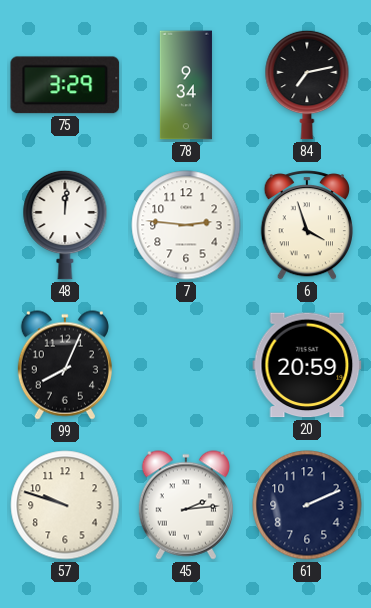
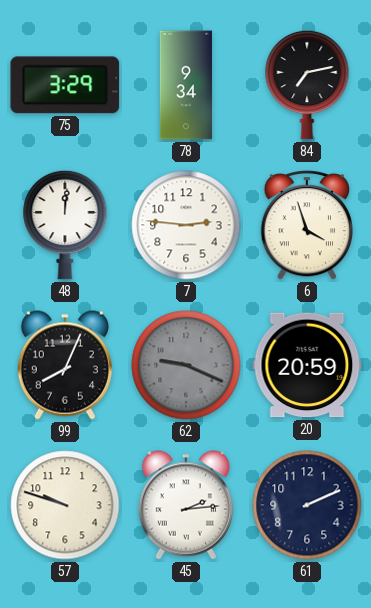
62: none -> 9:19
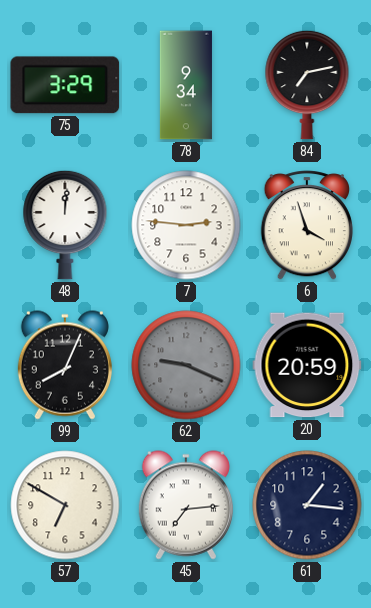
57: 9:48 -> 6:50
45: 2:14 -> 7:14
61: 2:11 -> 1:16
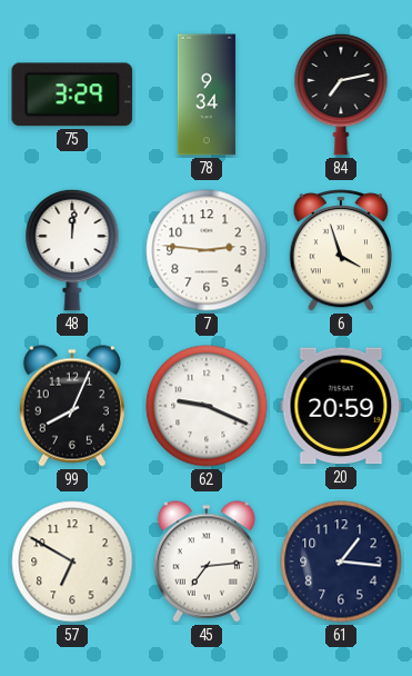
62 dial: grey -> white
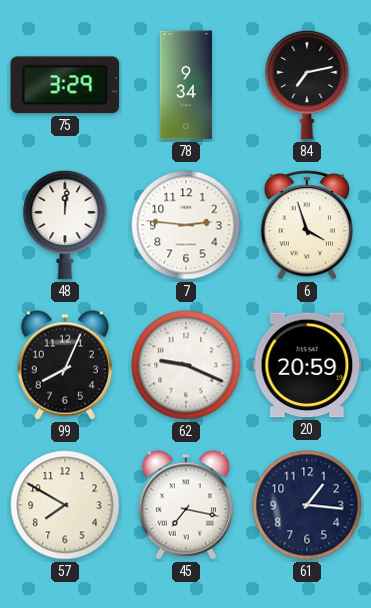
57: 6:50 -> 7:50
45: 7:14 -> 7:17
